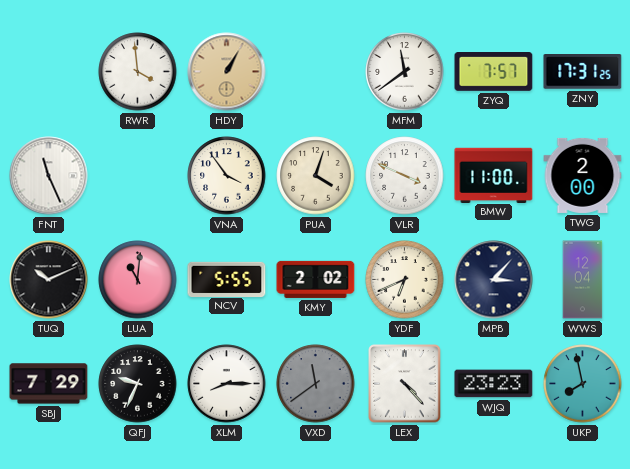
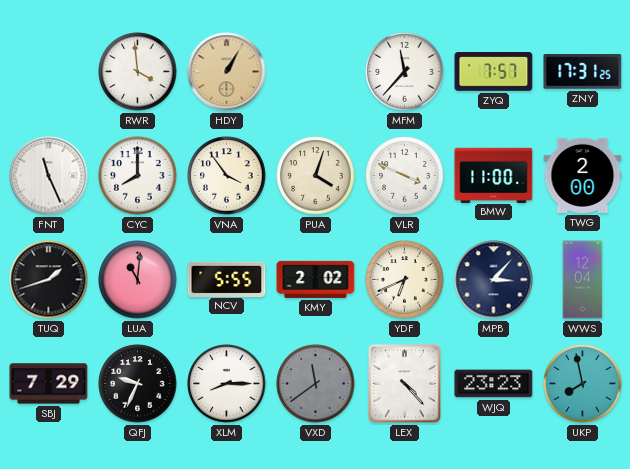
MFM: 11:39 -> 11:37
CYC: none -> 8:00
TUQ: 10:11 -> 1:42
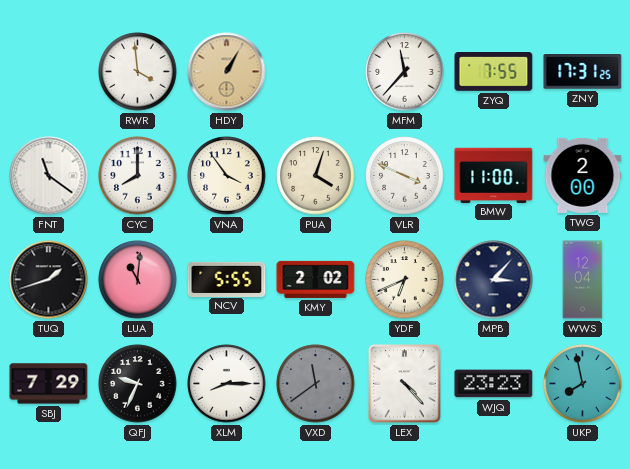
ZYQ: 7:57 -> 7:55
FNT: 11:26 -> 11:21
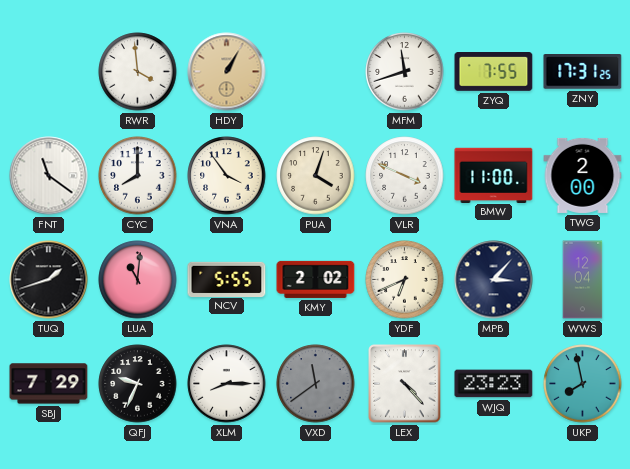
MFM: 11:37 -> 11:42
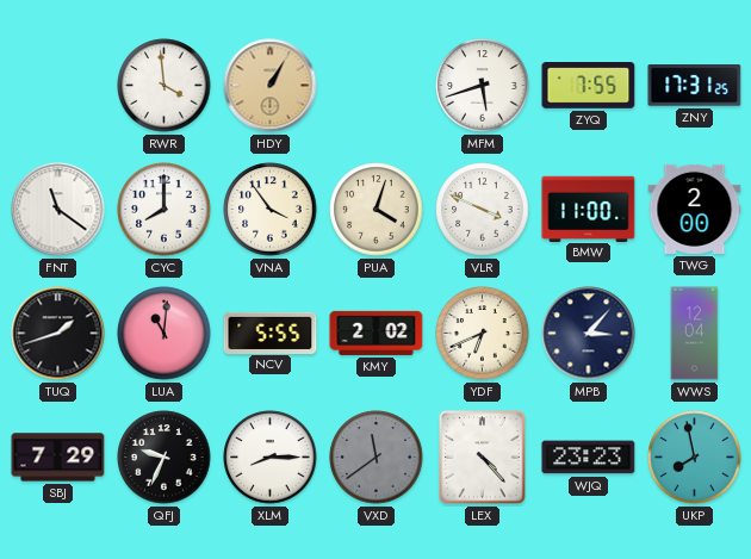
MFM: 11:42 -> 5:42
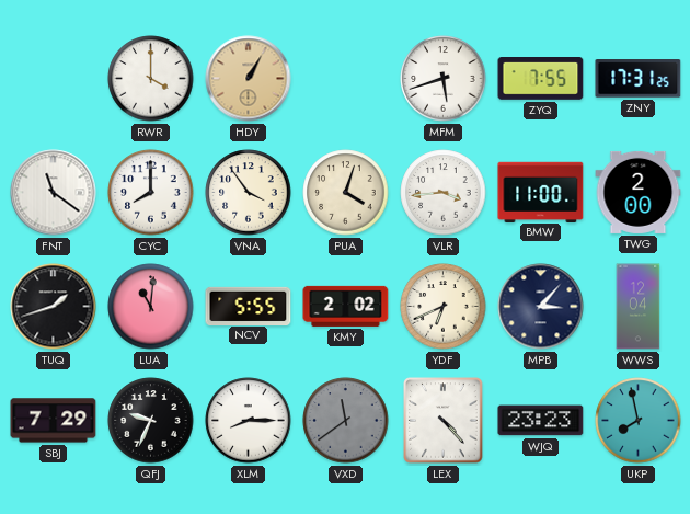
RWR: 3:59 -> 4:00
VLR: 3:49 -> 3:44
